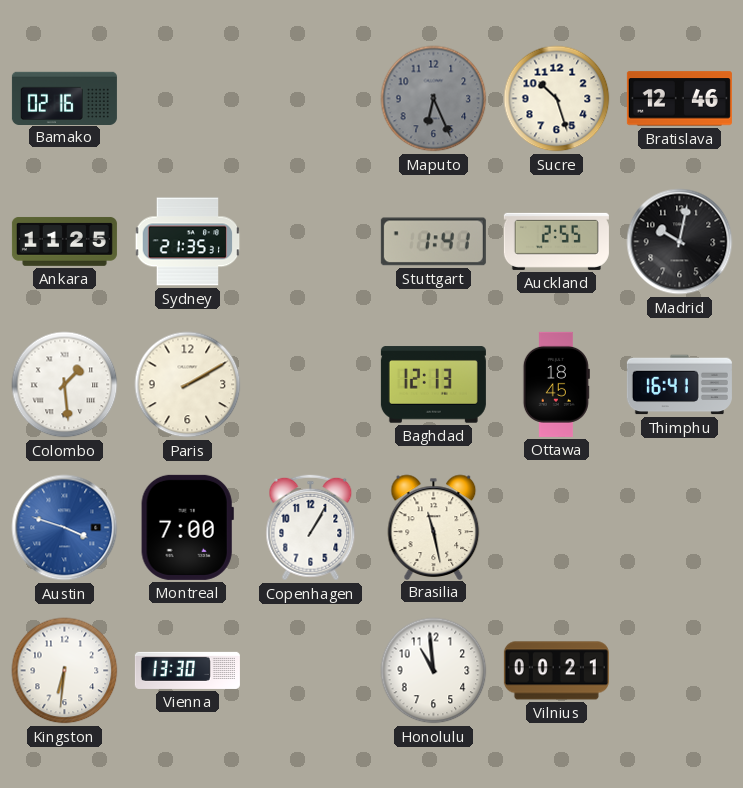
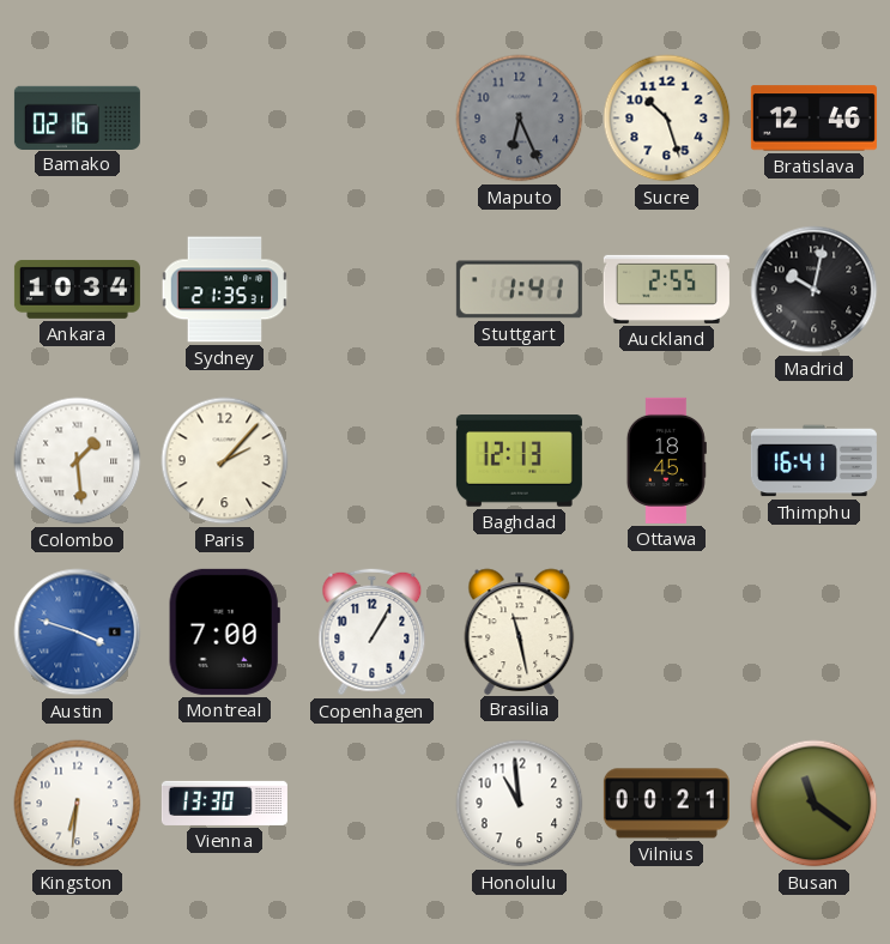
Ankara: 11:25 -> 10:34
Paris: 2:10 -> 2:07
Busan: none -> 11:21
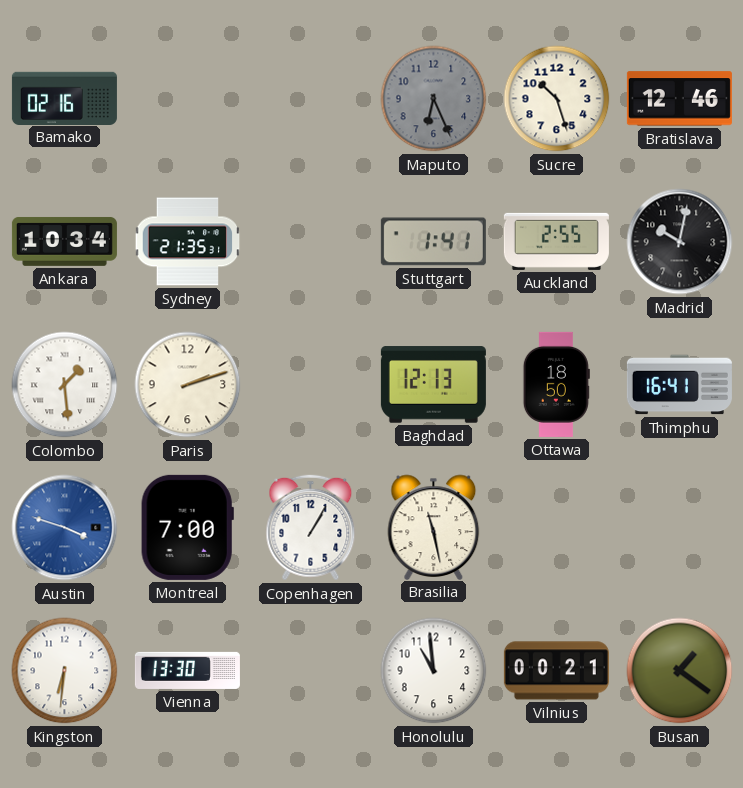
Paris: 2:07 -> 2:12
Ottawa: 18:45 -> 18:50
Busan: 11:21 -> 1:21
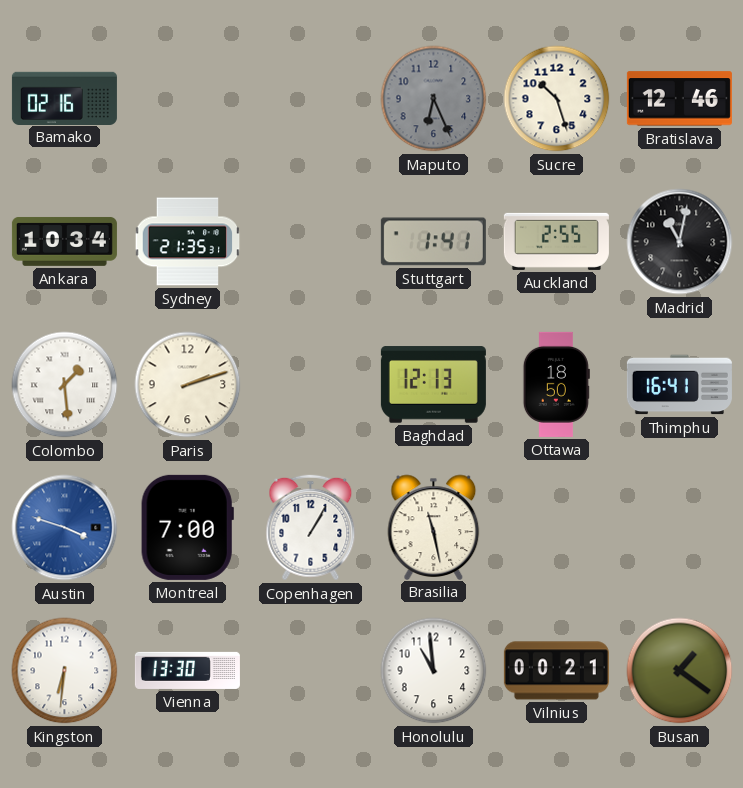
Madrid: 10:02 -> 11:02
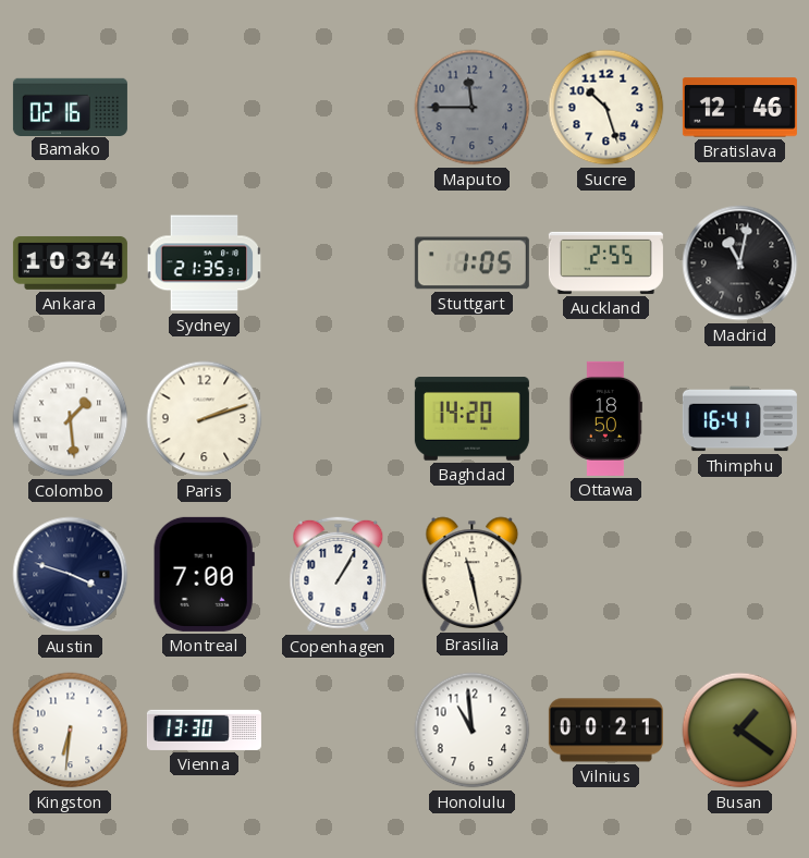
Maputo: 6:26 -> 11:45
Stuttgart: 1:41 -> 1:05
Baghdad: 12:13 -> 14:20
Austin dial: blue -> navy
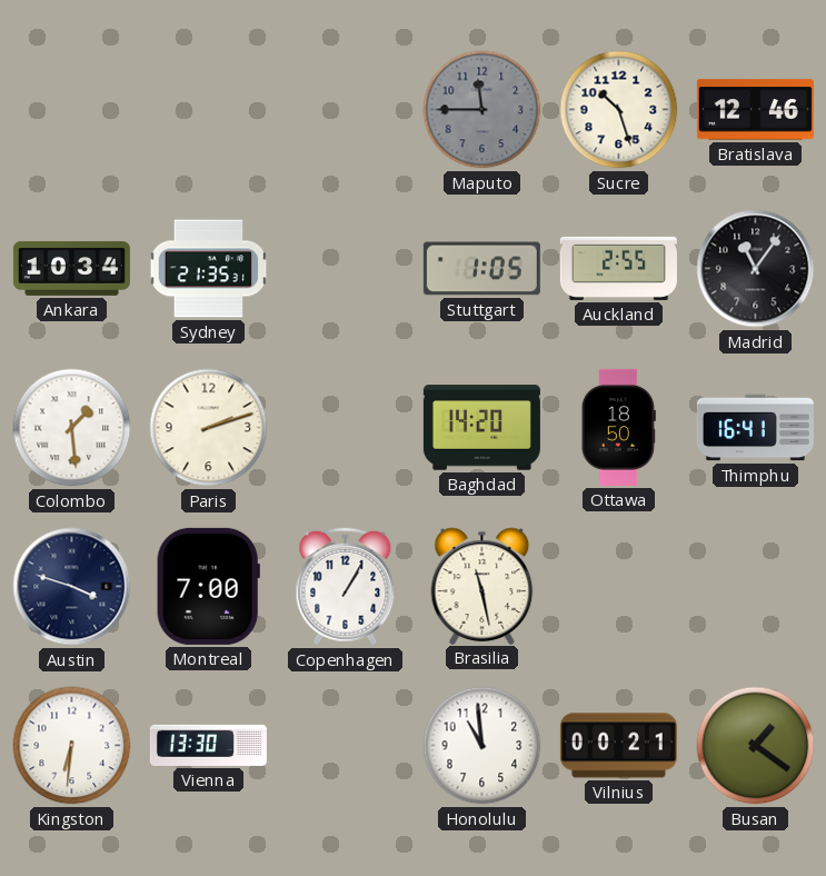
Bamako: 02:16 -> none
Madrid: 11:02 -> 11:06
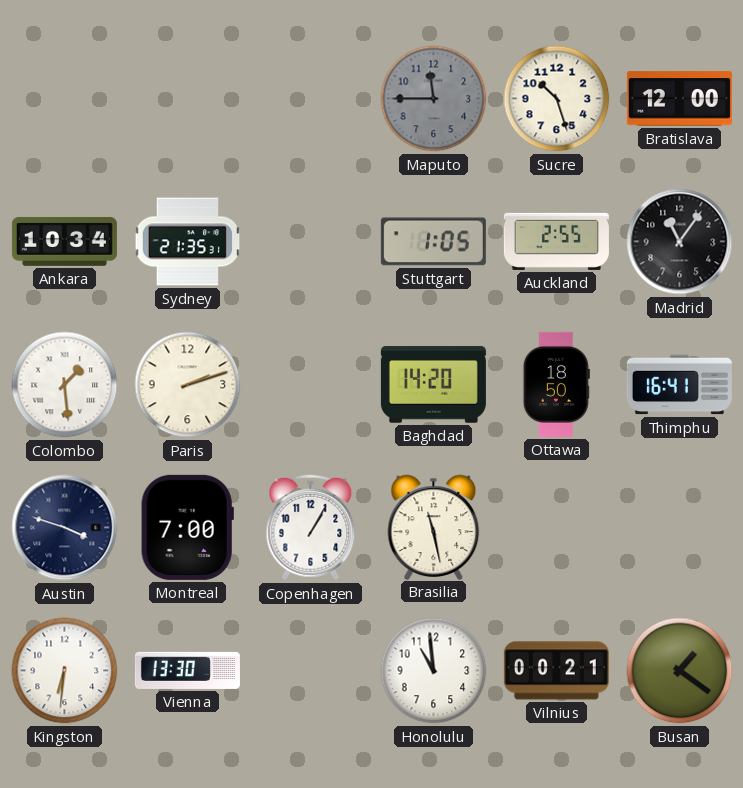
Bratislava: 12:46 -> 12:00
